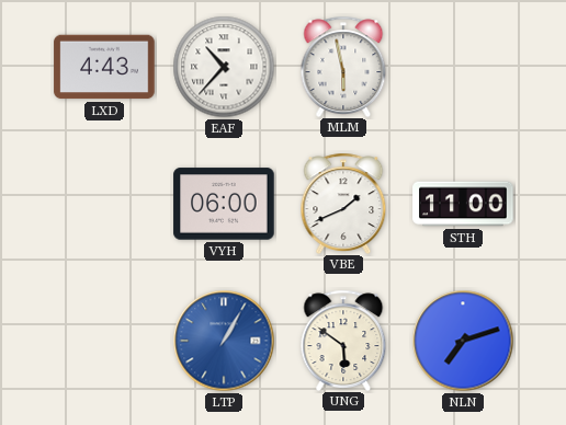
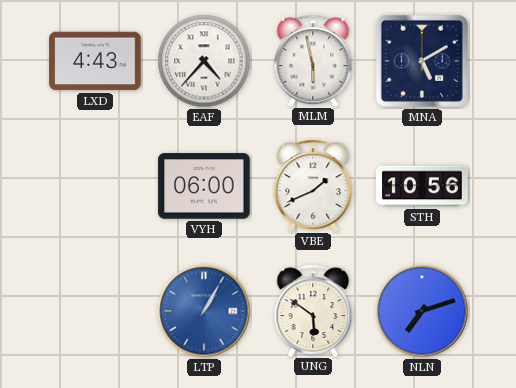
EAF: 10:37 -> 4:37
MNA: none -> 5:10
STH: 11:00 -> 10:56
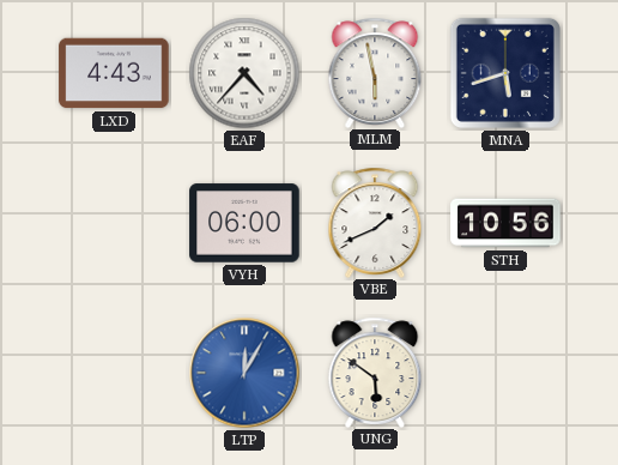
MNA: 5:10 -> 5:42
LTP: 1:05 -> 12:05
NLN: 7:12 -> none
